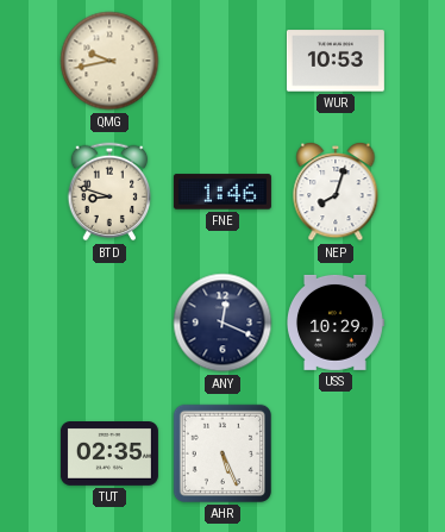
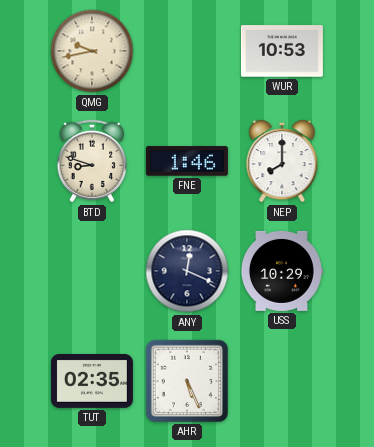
NEP: 8:03 -> 8:00
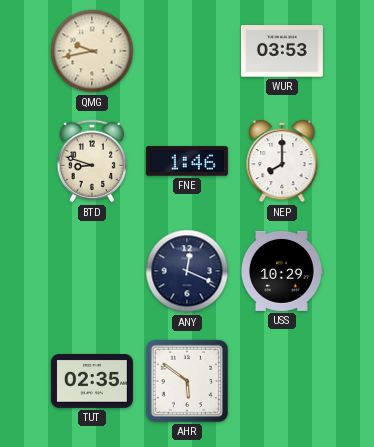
WUR: 10:53 -> 03:53
AHR: 5:26 -> 5:51
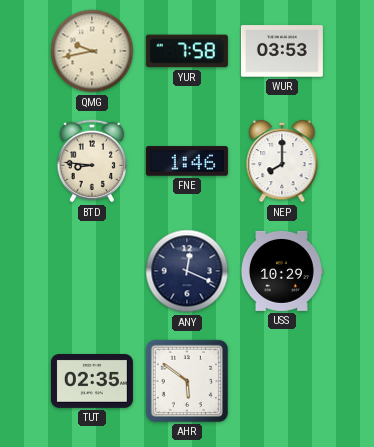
YUR: none -> 7:58
BTD: 8:48 -> 8:46
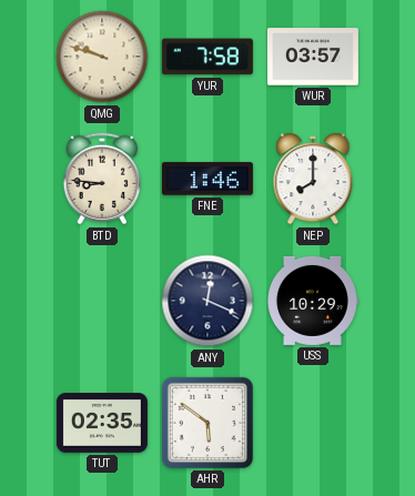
QMG: 9:43 -> 9:48
WUR: 03:53 -> 03:57
